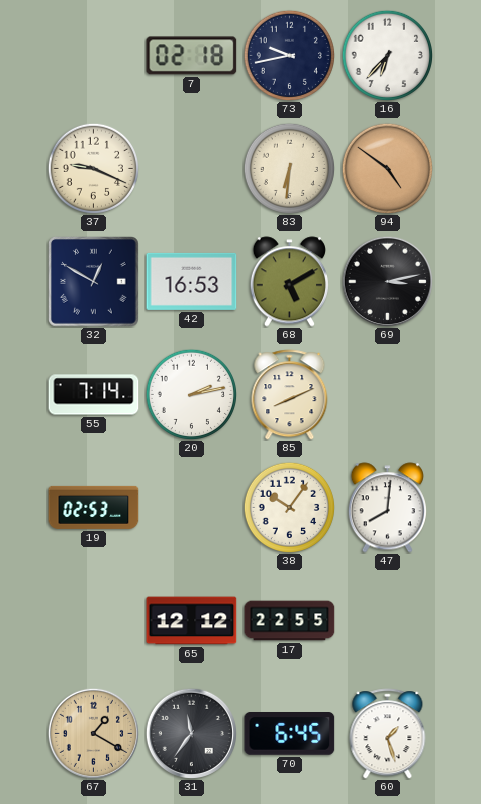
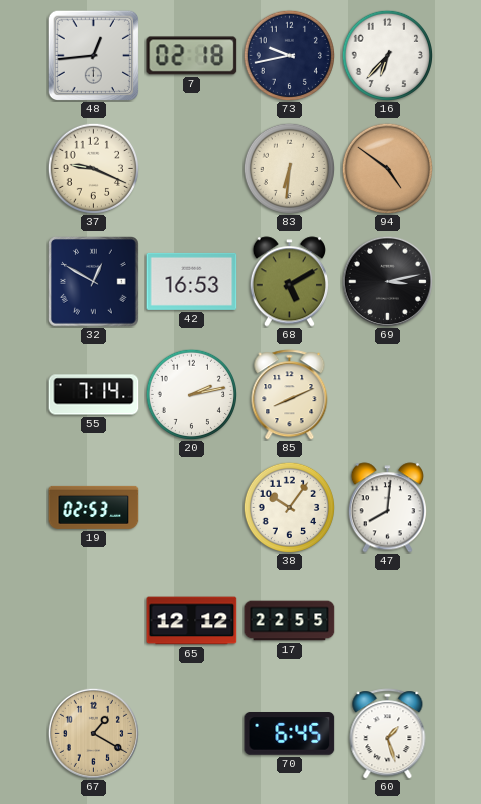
48: none -> 12:44
31: 11:36 -> none
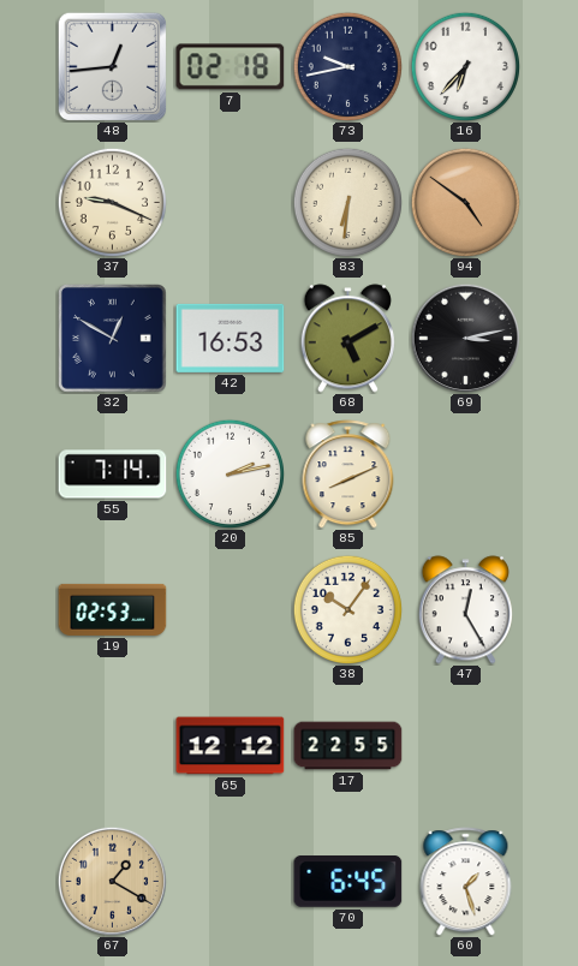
47: 8:01 -> 12:25
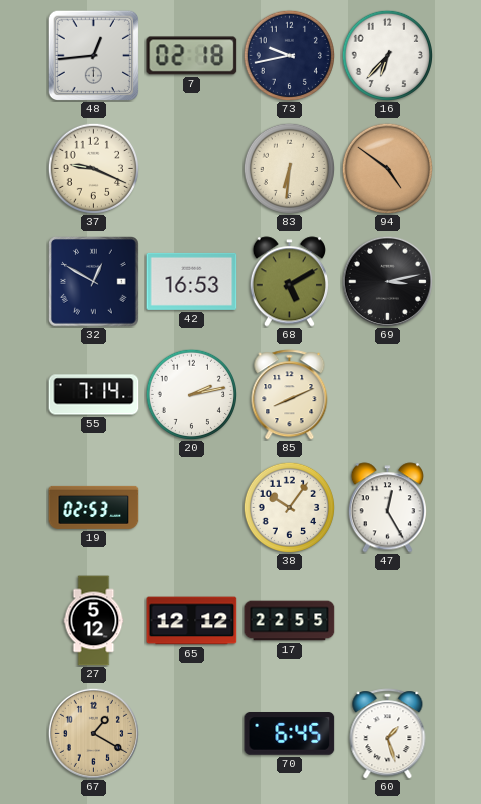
27: none -> 5:12
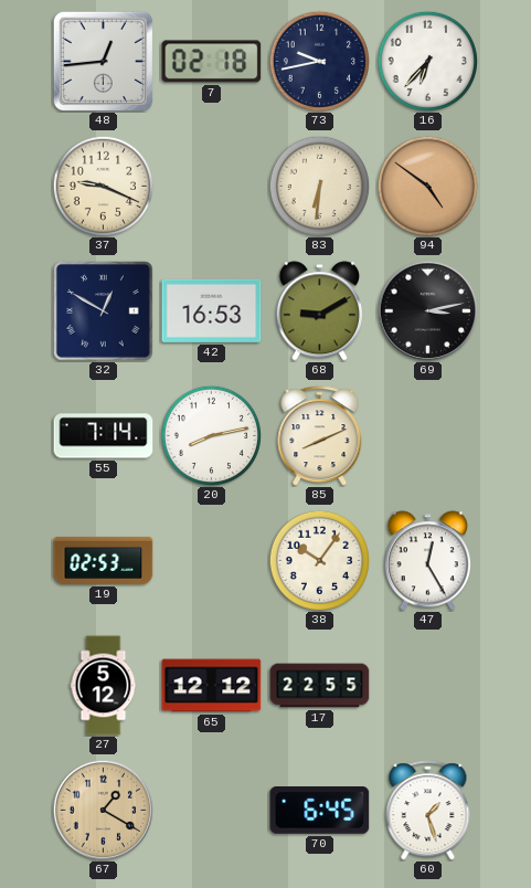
68: 5:10 -> 9:10
20: 2:13 -> 8:13
